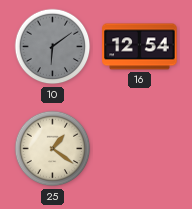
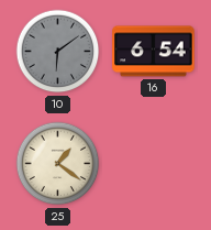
16: 12:54 -> 6:54
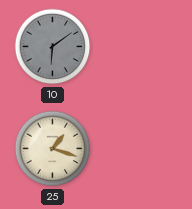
16: 6:54 -> none
25: 1:21 -> 1:18
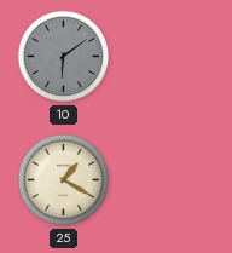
25: 1:18 -> 1:20
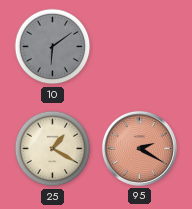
95: none -> 2:20
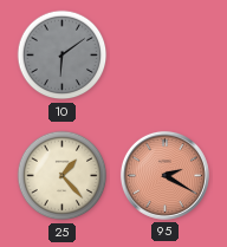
25: 1:20 -> 1:23
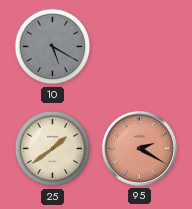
10: 6:09 -> 5:20
25: 1:23 -> 1:39
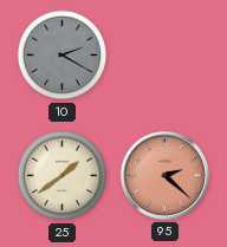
10: 5:20 -> 2:20
95: 2:20 -> 2:22
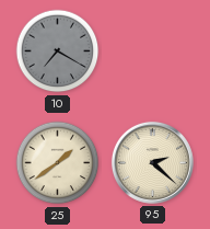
10: 2:20 -> 7:20
95 dial: salmon -> cream
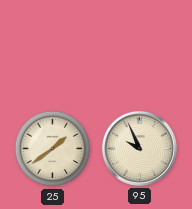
10: 7:20 -> none
95: 2:22 -> 9:56
